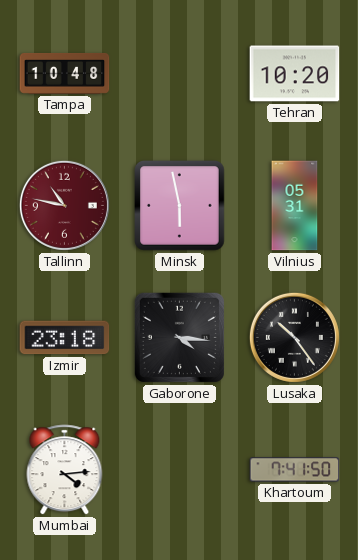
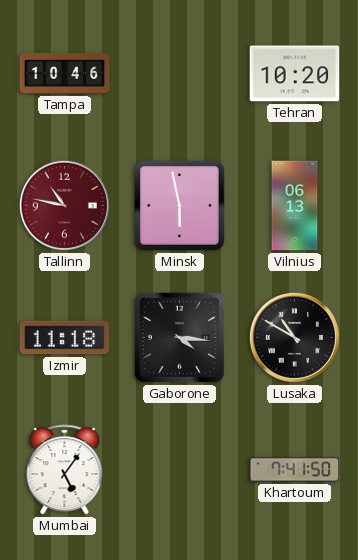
Tampa: 10:48 -> 10:46
Vilnius: 05:31 -> 06:13
Izmir: 23:18 -> 11:18
Lusaka: 10:24 -> 10:50
Mumbai: 4:14 -> 5:06
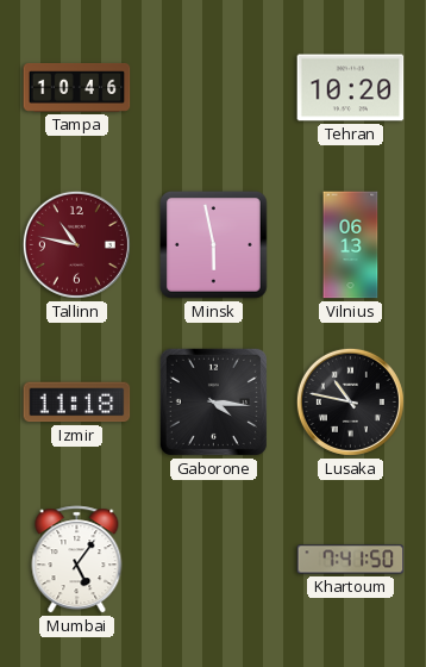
Lusaka: 10:50 -> 10:47
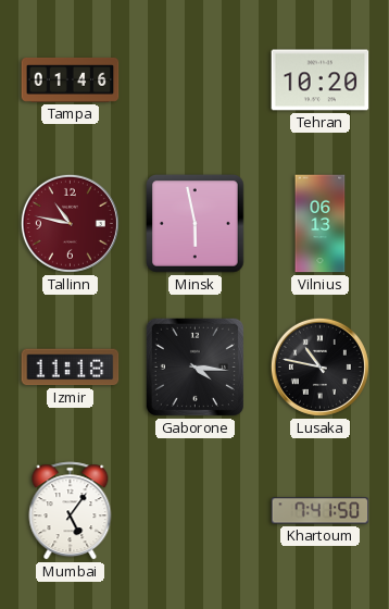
Tampa: 10:46 -> 01:46
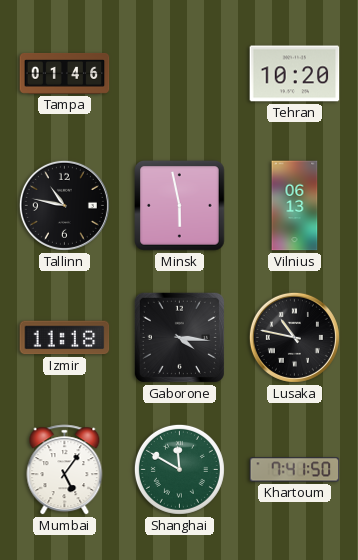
Tallinn dial: burgundy -> black
Shanghai: none -> 11:50
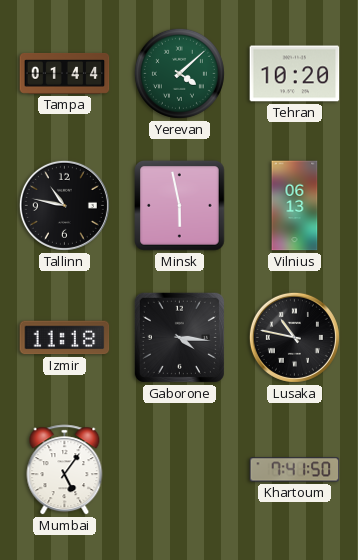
Tampa: 01:46 -> 01:44
Yerevan: none -> 4:08
Shanghai: 11:50 -> none
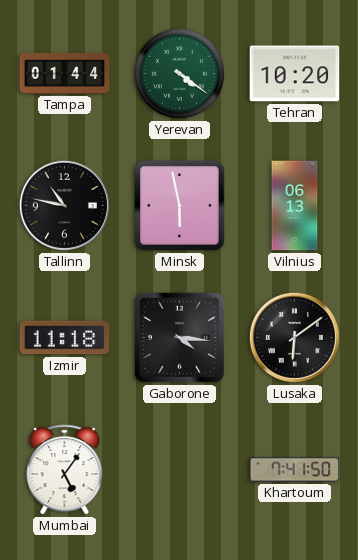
Yerevan: 4:08 -> 4:21
Lusaka: 10:47 -> 6:09
